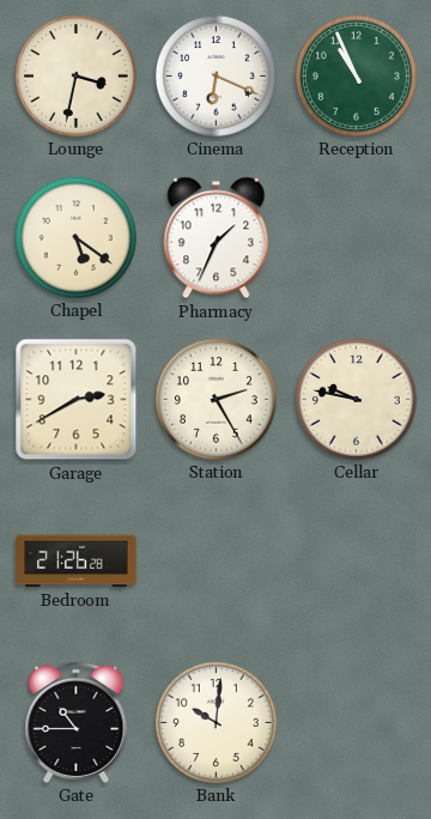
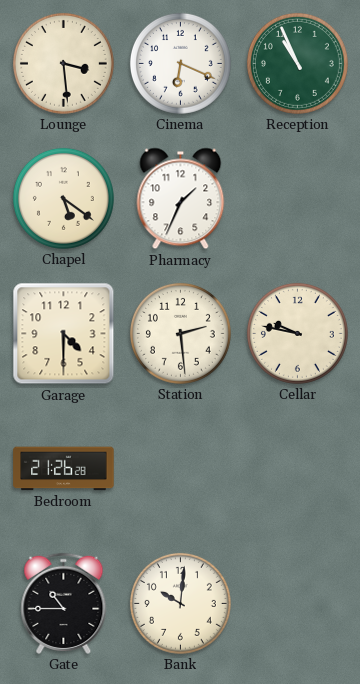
Lounge: 3:32 -> 3:29
Garage: 2:40 -> 4:30
Station: 2:25 -> 2:29
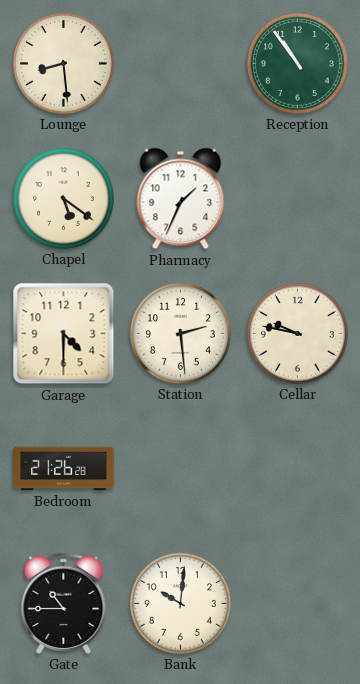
Lounge: 3:29 -> 8:29
Cinema: 6:19 -> none
Reception: 10:56 -> 10:54
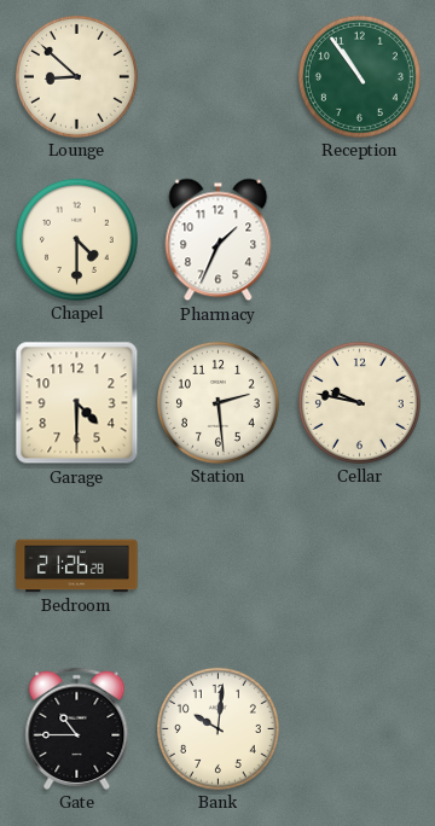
Lounge: 8:29 -> 8:52
Chapel: 5:21 -> 4:30
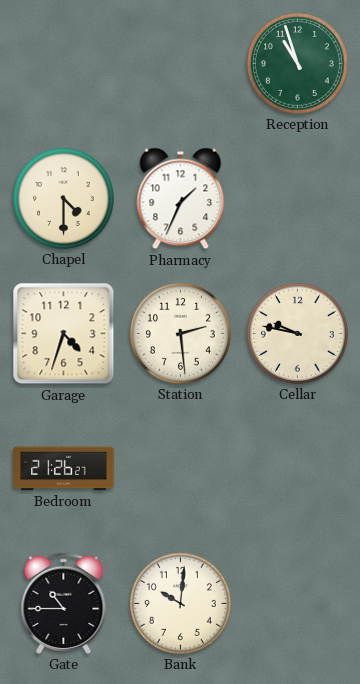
Lounge: 8:52 -> none
Reception: 10:54 -> 10:57
Garage: 4:30 -> 4:33
Bedroom: 21:26:28 -> 21:26:27
